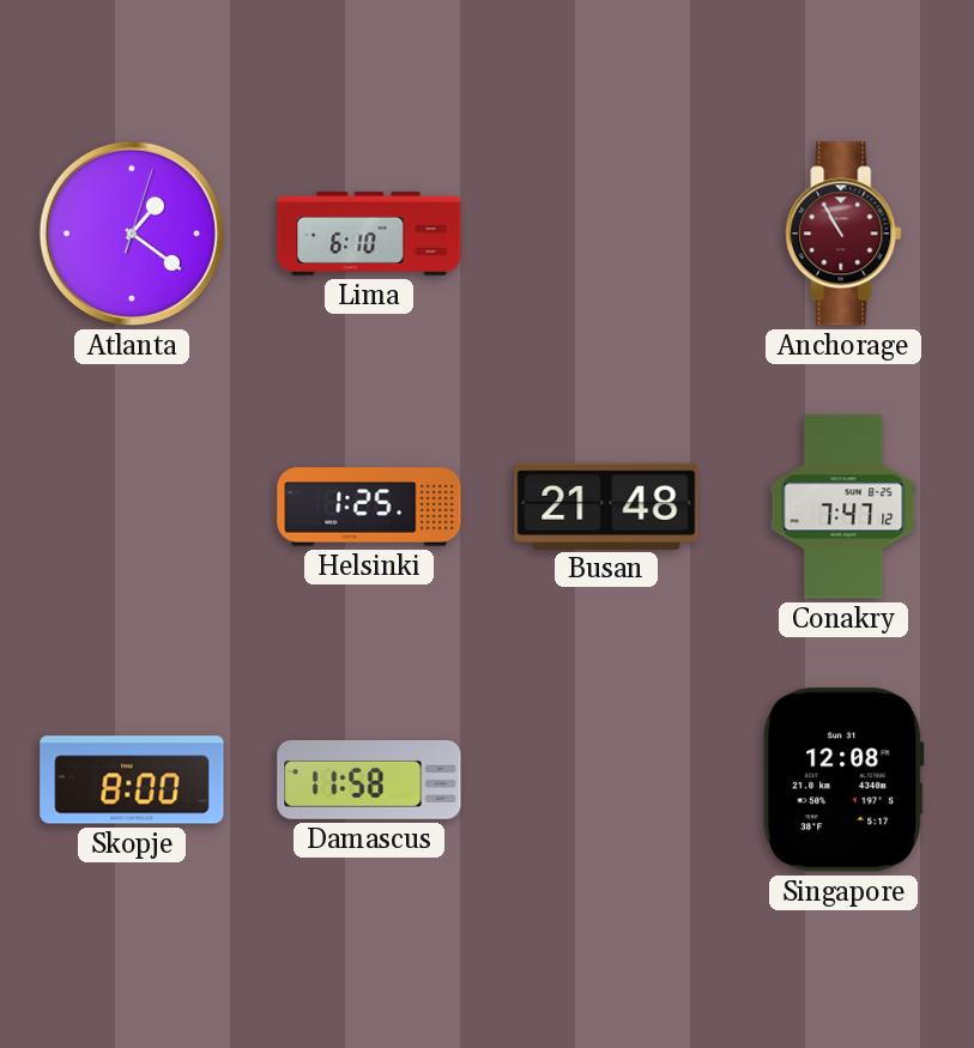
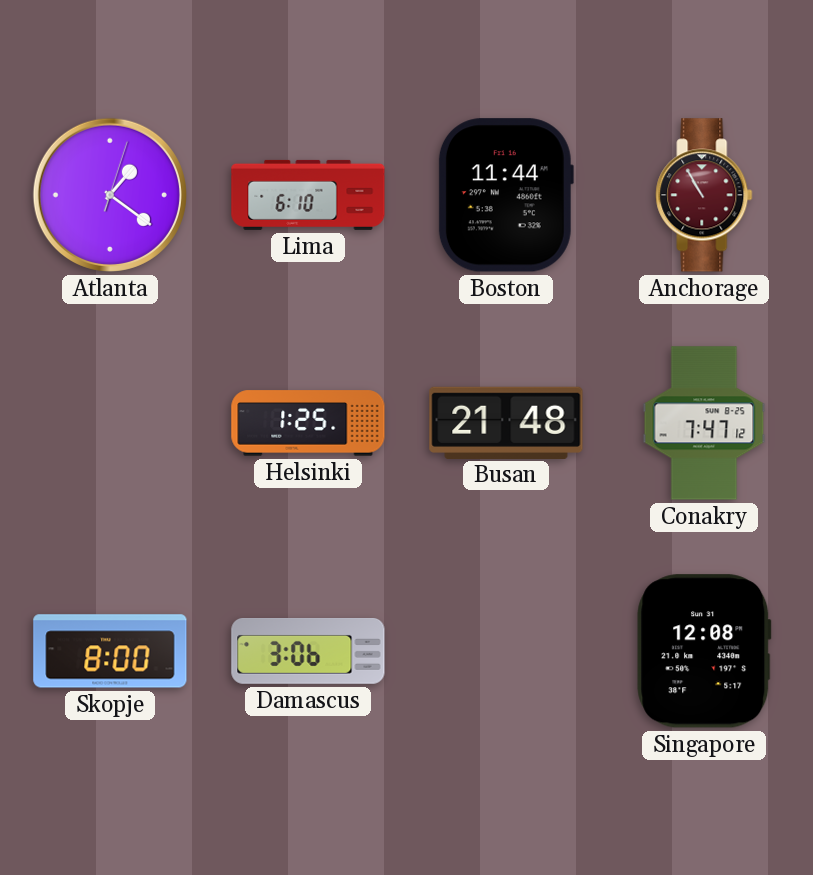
Boston: none -> 11:44
Damascus: 11:58 -> 3:06
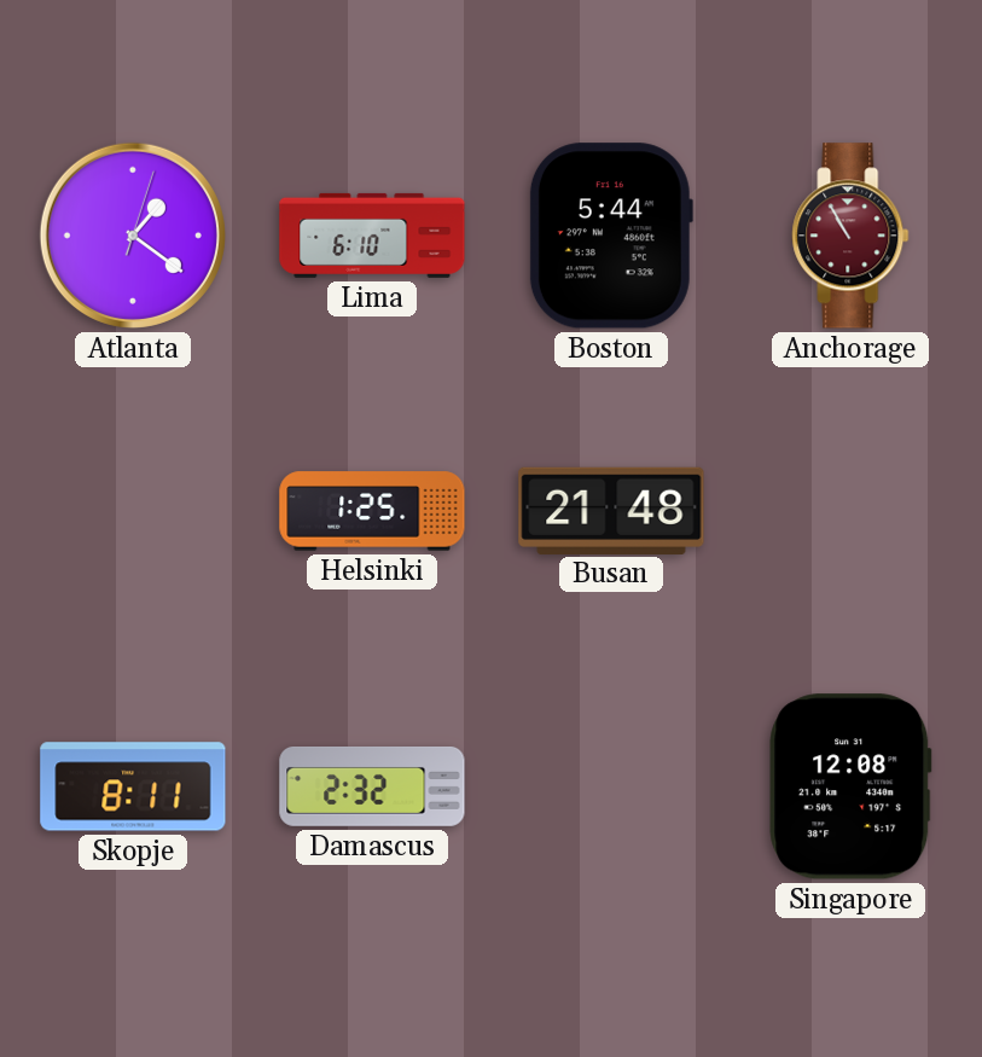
Boston: 11:44 -> 5:44
Conakry: 7:47 -> none
Skopje: 8:00 -> 8:11
Damascus: 3:06 -> 2:32
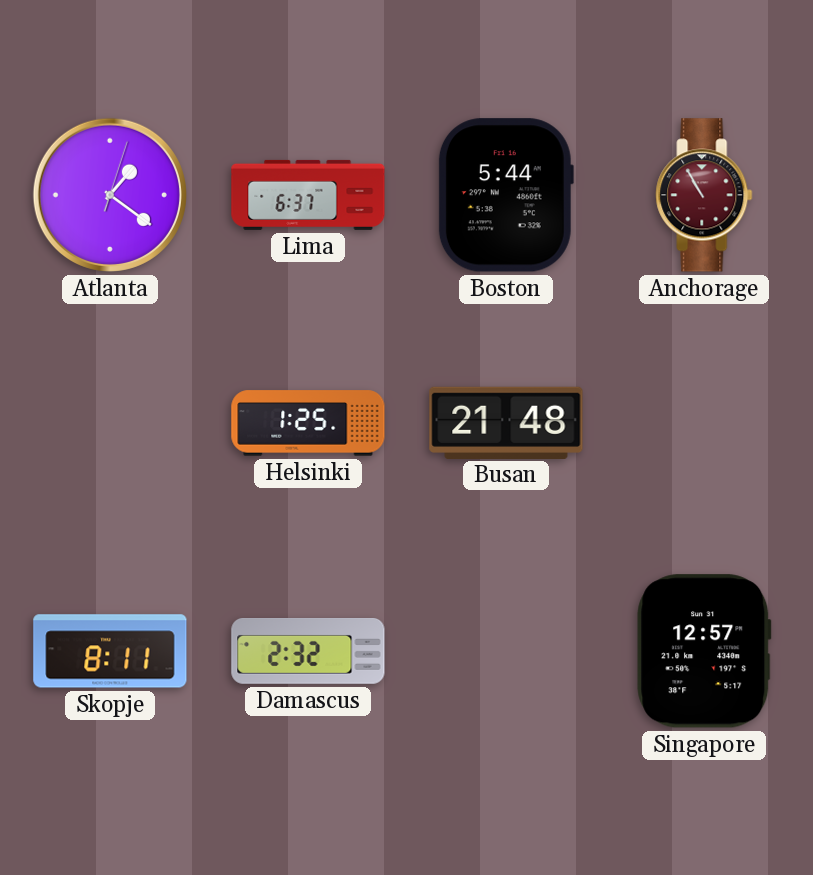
Lima: 6:10 -> 6:37
Singapore: 12:08 -> 12:57
